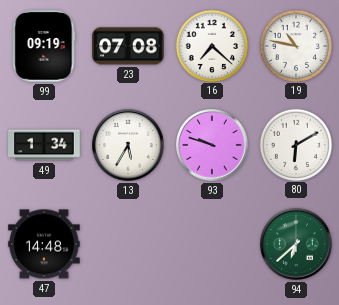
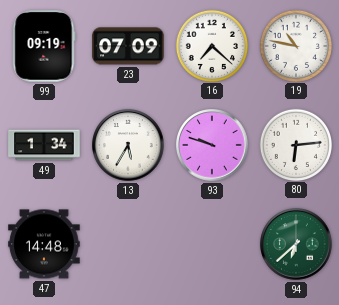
23: 07:08 -> 07:09
80: 6:10 -> 6:14
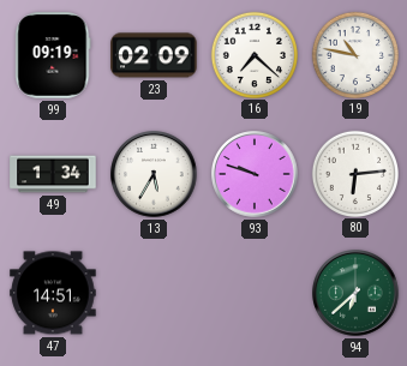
23: 07:09 -> 02:09
47: 14:48 -> 14:51
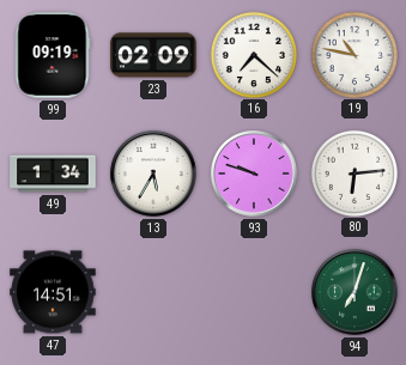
94: 6:38 -> 7:03
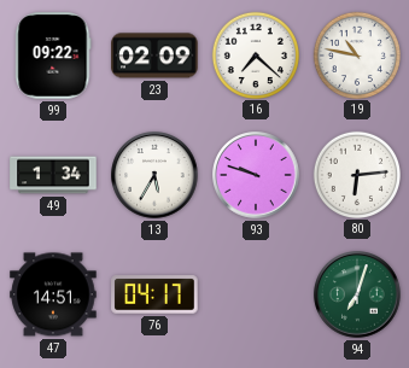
99: 09:19 -> 09:22
76: none -> 04:17
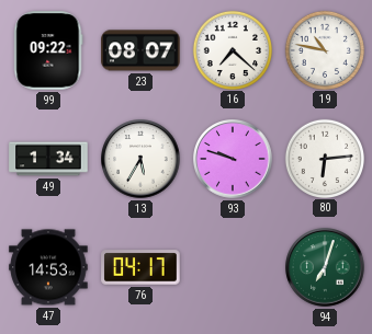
23: 02:09 -> 08:07
47: 14:51 -> 14:53
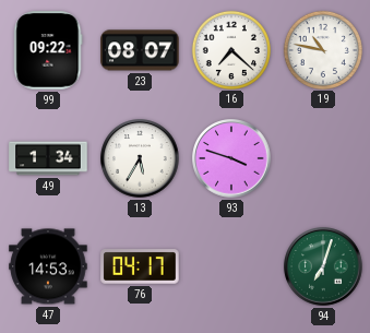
93: 9:48 -> 3:48
80: 6:14 -> none
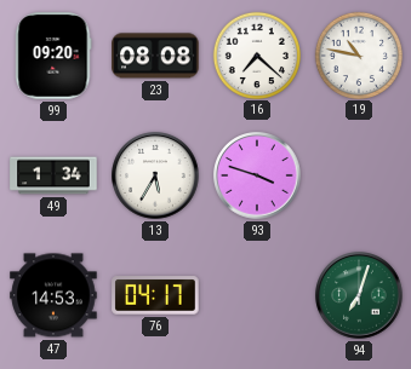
99: 09:22 -> 09:20
23: 08:07 -> 08:08
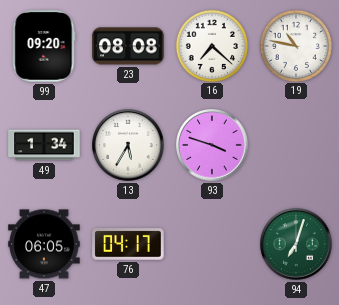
47: 14:53 -> 06:05
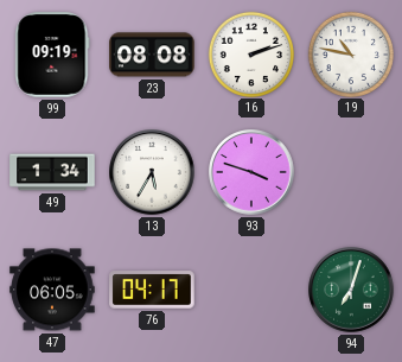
99: 09:20 -> 09:19
16: 7:22 -> 2:12
